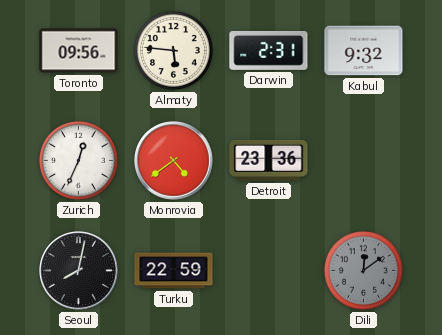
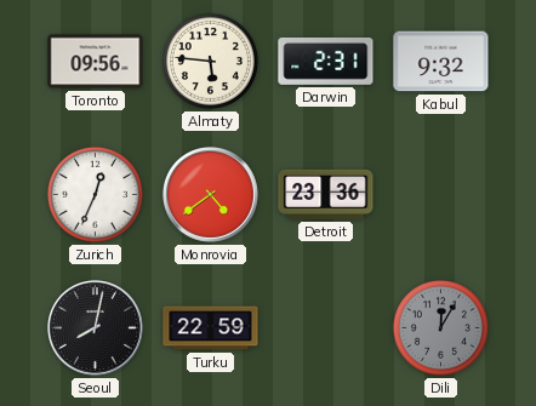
Dili: 12:09 -> 12:05
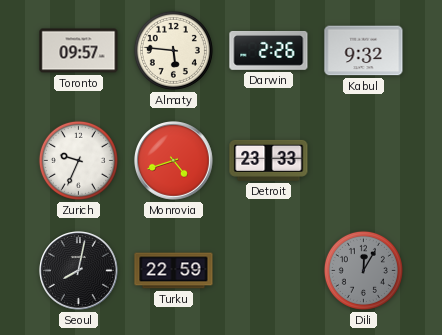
Toronto: 09:56 -> 09:57
Darwin: 2:31 -> 2:26
Zurich: 12:34 -> 9:34
Monrovia: 4:39 -> 4:42
Detroit: 23:36 -> 23:33
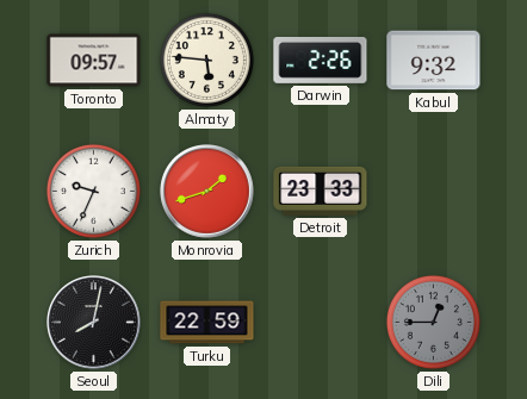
Monrovia: 4:42 -> 1:42
Dili: 12:05 -> 12:45
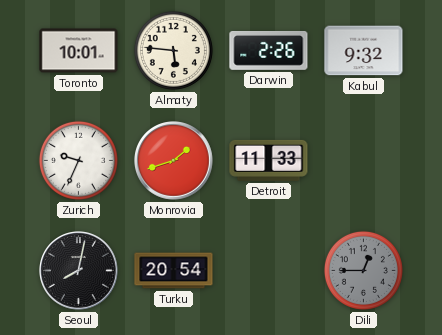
Toronto: 09:57 -> 10:01
Detroit: 23:33 -> 11:33
Turku: 22:59 -> 20:54
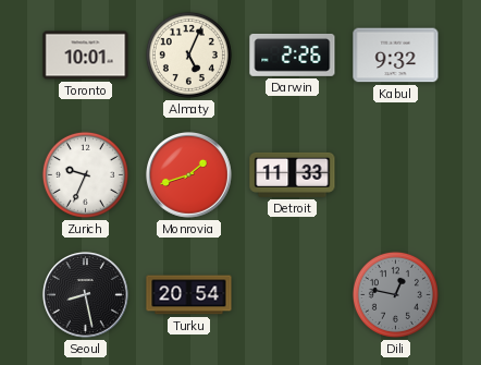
Almaty: 5:46 -> 5:04
Seoul: 8:02 -> 8:28
Dili: 12:45 -> 12:47
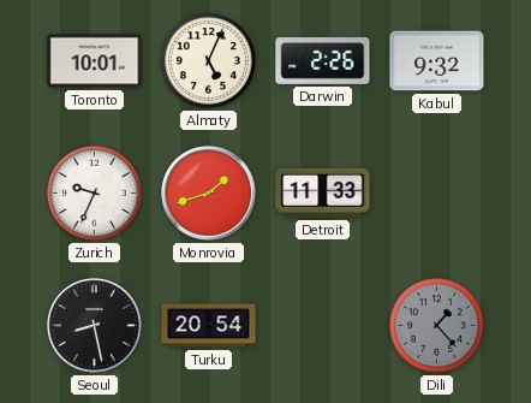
Dili: 12:47 -> 1:23
